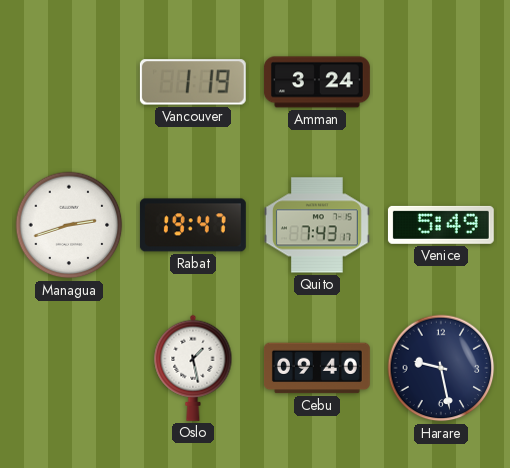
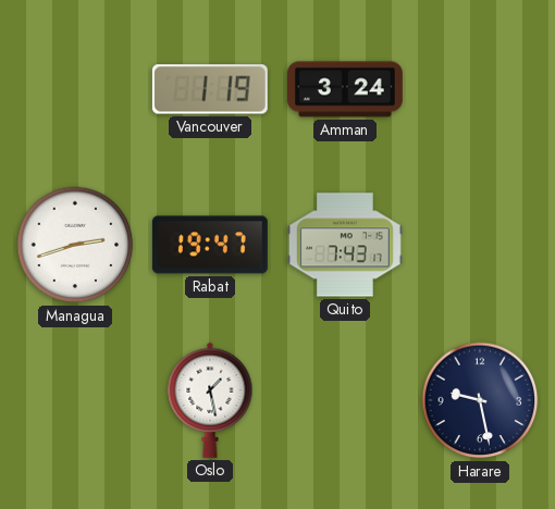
Venice: 5:49 -> none
Cebu: 09:40 -> none
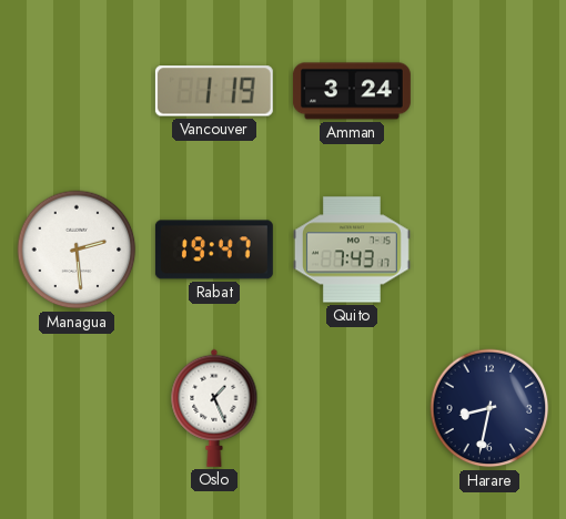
Managua: 2:42 -> 2:29
Oslo: 1:28 -> 1:26
Harare: 9:28 -> 8:32
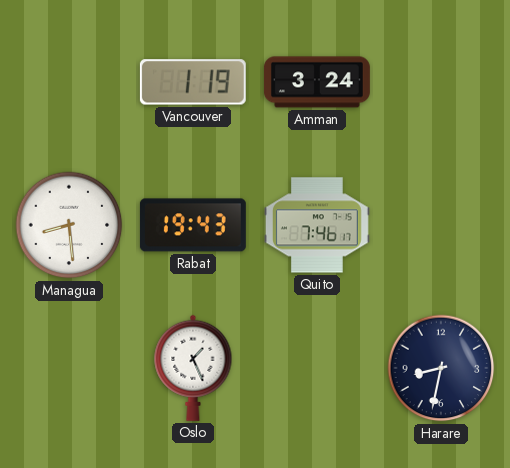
Managua: 2:29 -> 8:29
Rabat: 19:47 -> 19:43
Quito: 7:43 -> 7:46
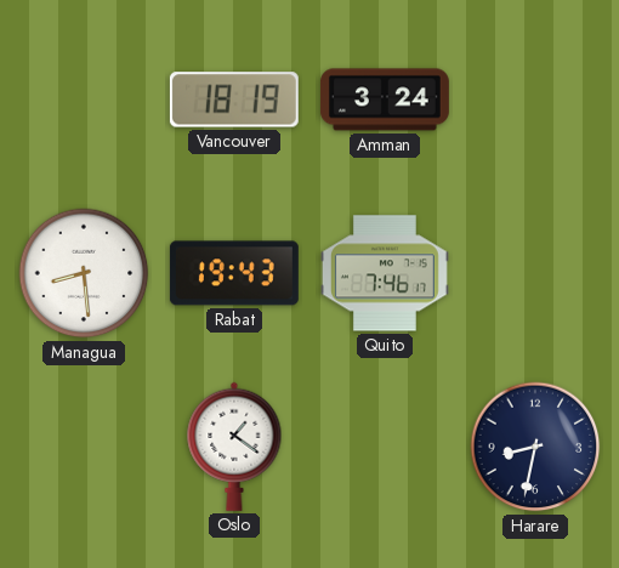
Vancouver: 1:19 -> 18:19
Oslo: 1:26 -> 1:21
